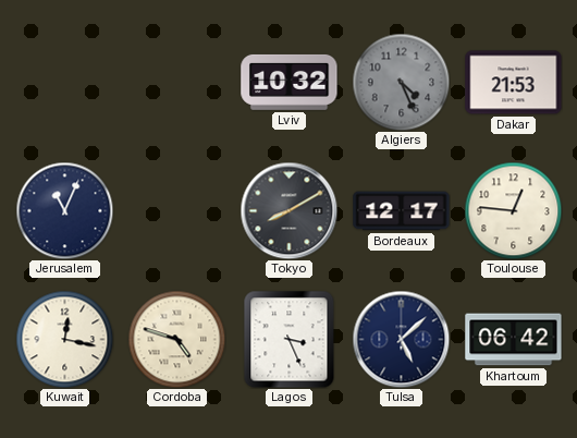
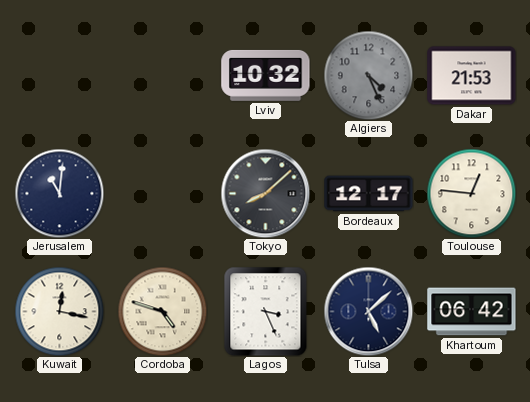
Jerusalem: 11:04 -> 11:01
Tokyo: 8:10 -> 8:08
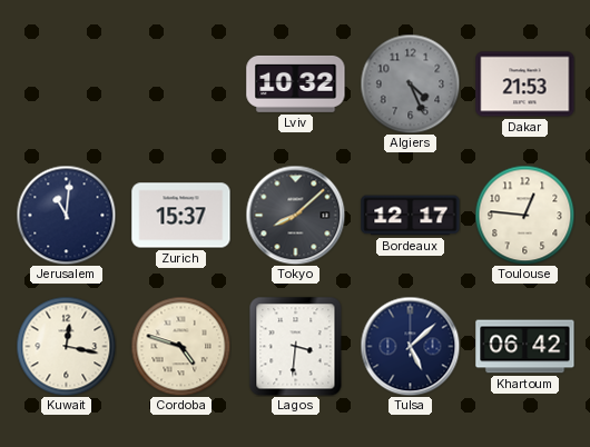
Zurich: none -> 15:37
Lagos: 3:26 -> 3:31
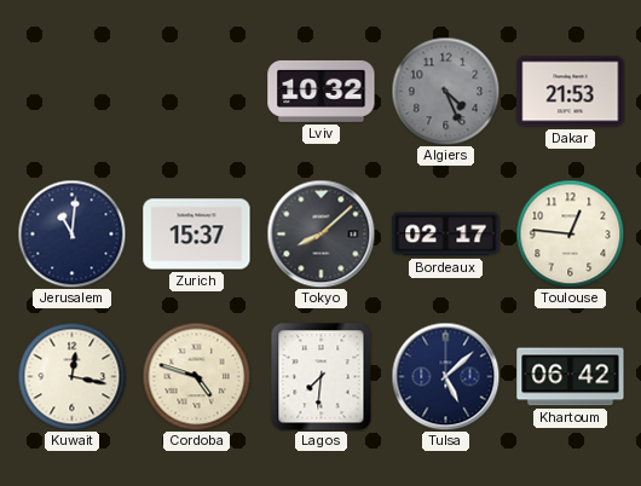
Bordeaux: 12:17 -> 02:17
Lagos: 3:31 -> 7:31
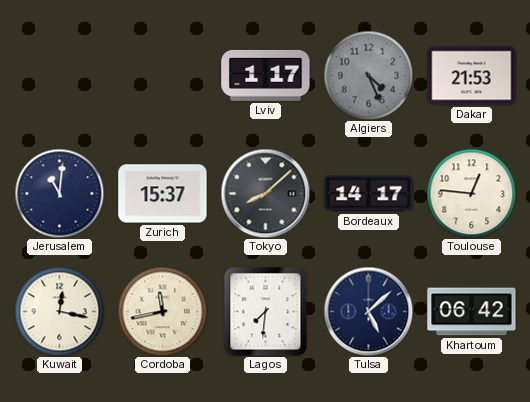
Lviv: 10:32 -> 1:17
Bordeaux: 02:17 -> 14:17
Cordoba: 4:48 -> 11:43
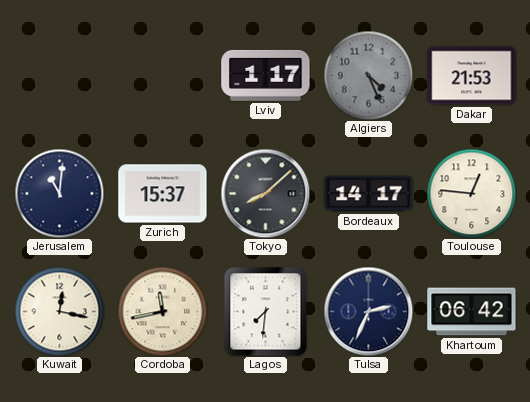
Tulsa: 5:08 -> 2:34
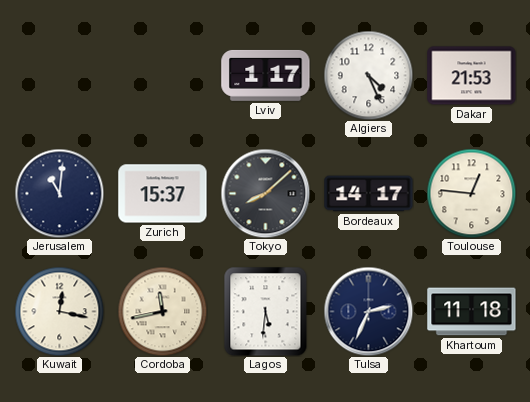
Algiers dial: grey -> white
Lagos: 7:31 -> 5:31
Khartoum: 06:42 -> 11:18
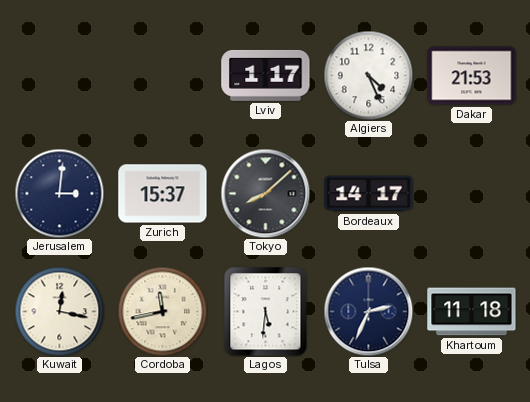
Jerusalem: 11:01 -> 3:01
Toulouse: 12:46 -> none
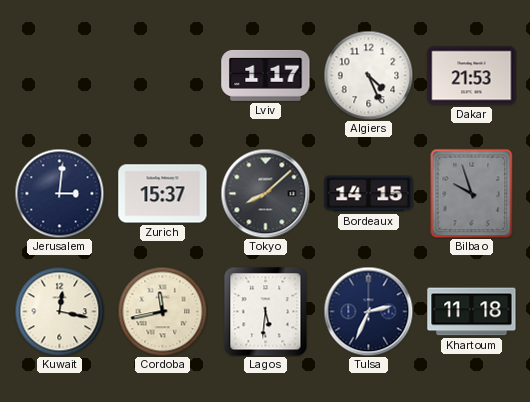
Bordeaux: 14:17 -> 14:15
Bilbao: none -> 9:57
